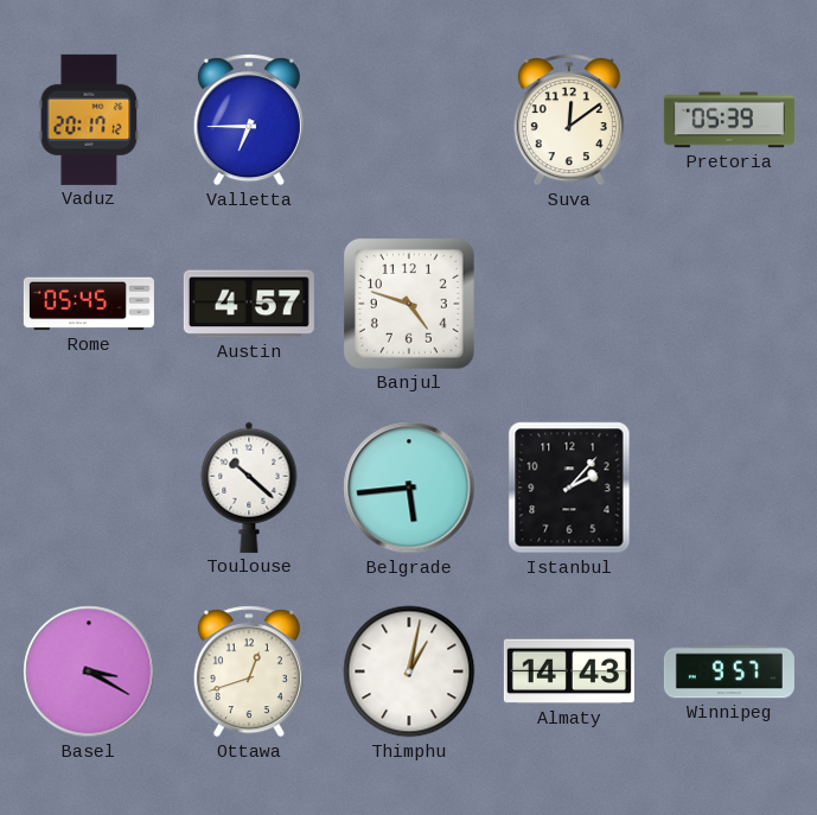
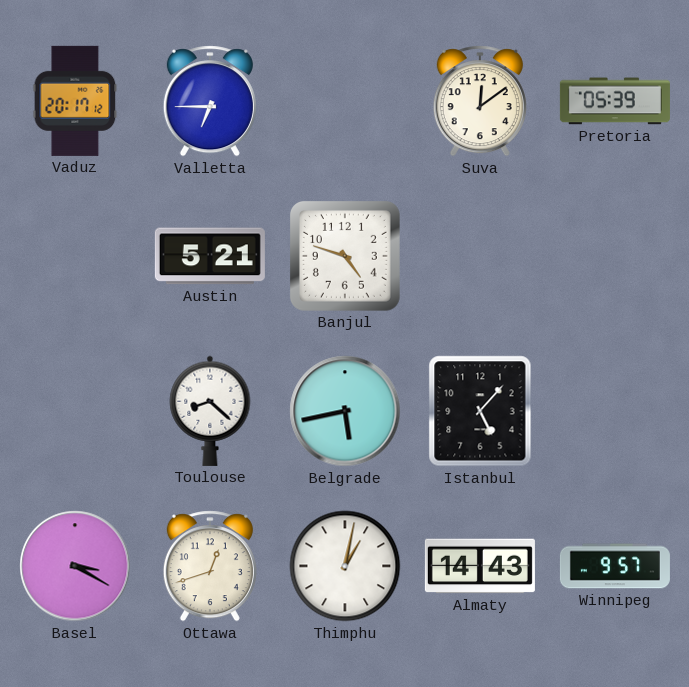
Rome: 05:45 -> none
Austin: 4:57 -> 5:21
Toulouse: 10:22 -> 8:22
Belgrade: 5:44 -> 5:43
Istanbul: 2:07 -> 5:07
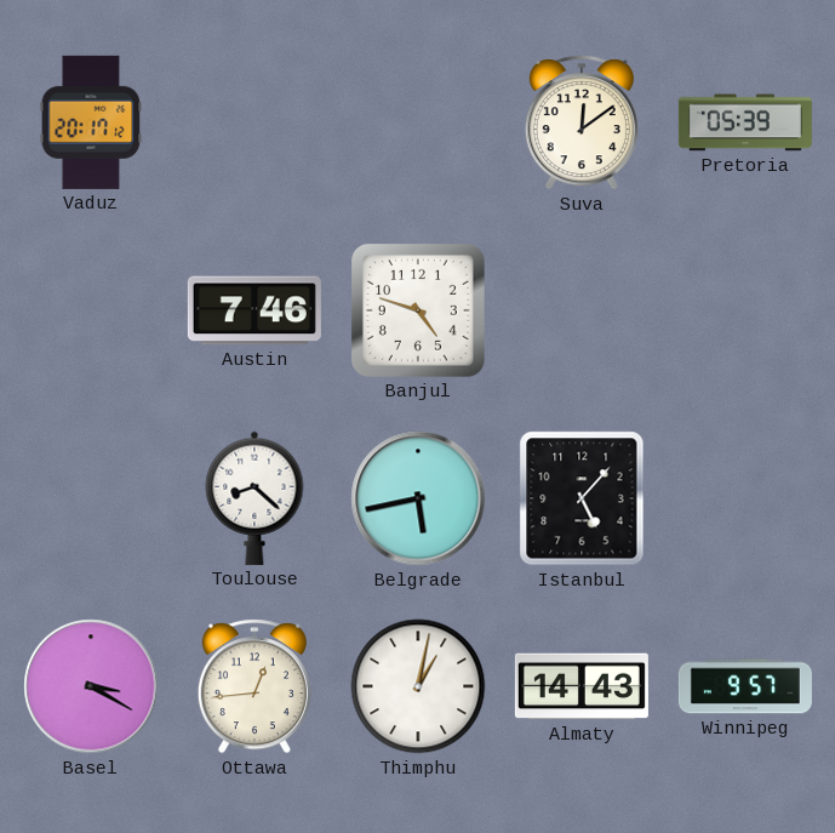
Valletta: 6:45 -> none
Austin: 5:21 -> 7:46
Ottawa: 12:42 -> 12:44
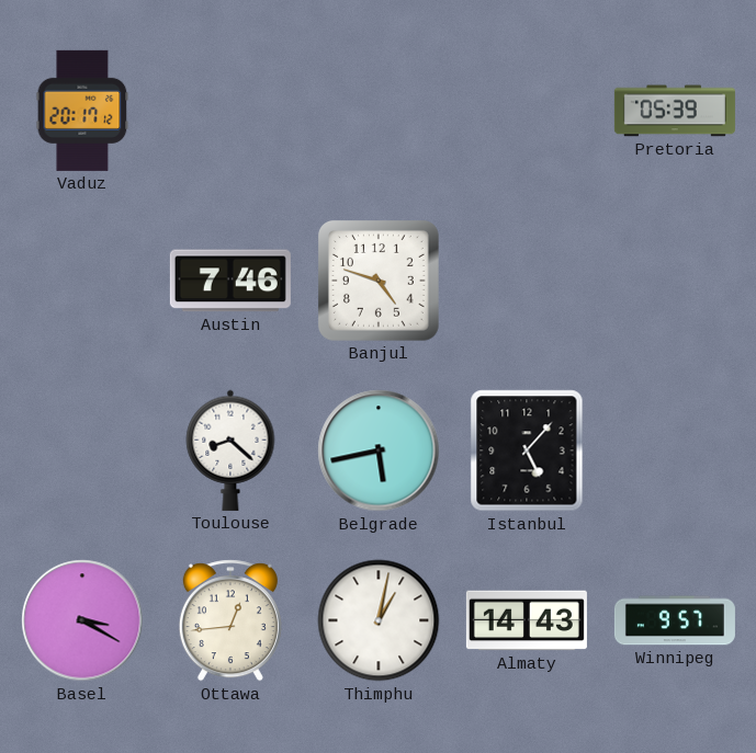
Suva: 12:09 -> none
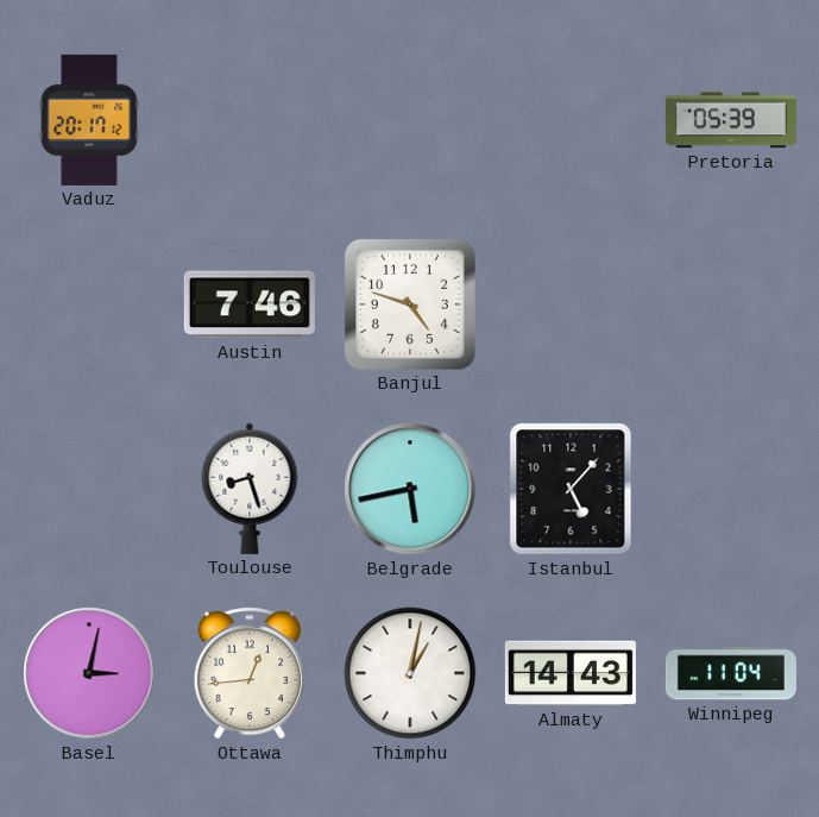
Toulouse: 8:22 -> 8:27
Basel: 3:20 -> 3:02
Winnipeg: 9:57 -> 11:04
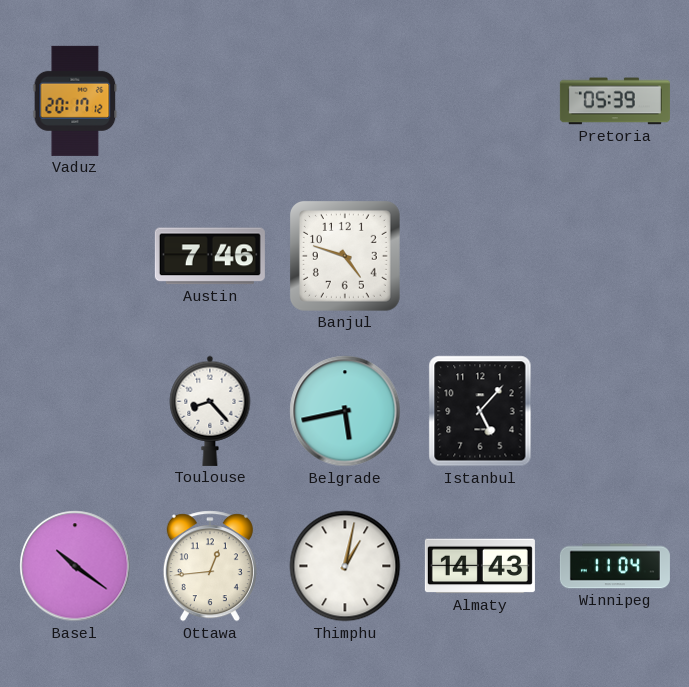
Toulouse: 8:27 -> 8:23
Basel: 3:02 -> 10:21
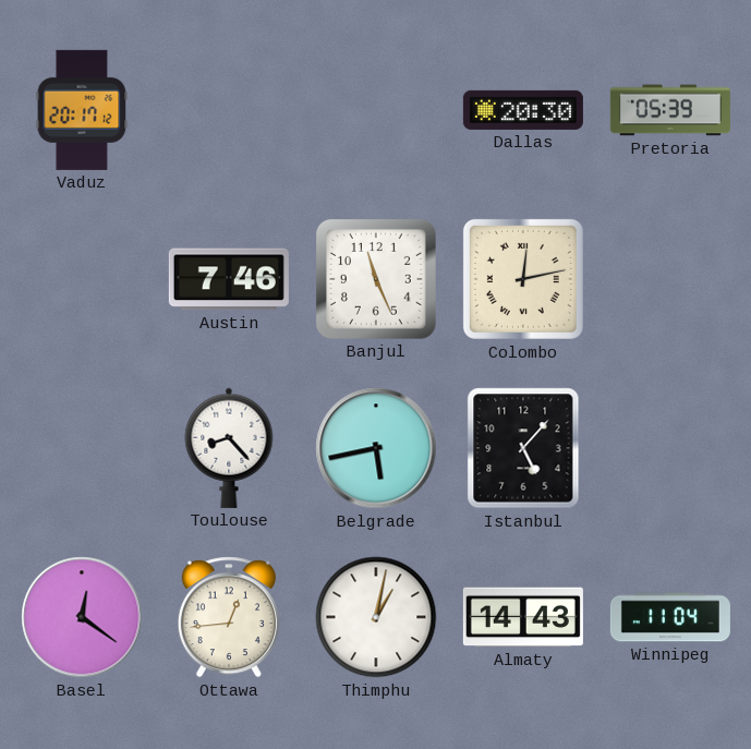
Dallas: none -> 20:30
Banjul: 4:48 -> 11:26
Colombo: none -> 12:13
Basel: 10:21 -> 12:21
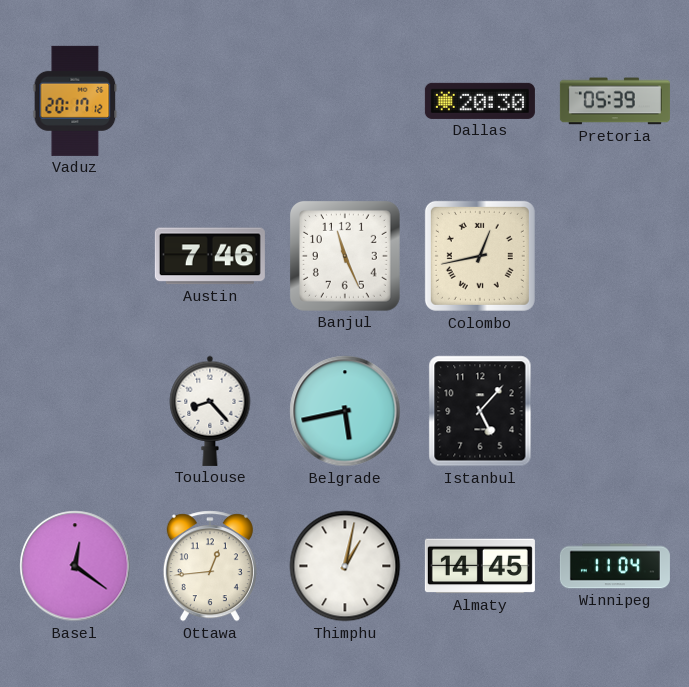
Colombo: 12:13 -> 12:43
Almaty: 14:43 -> 14:45
